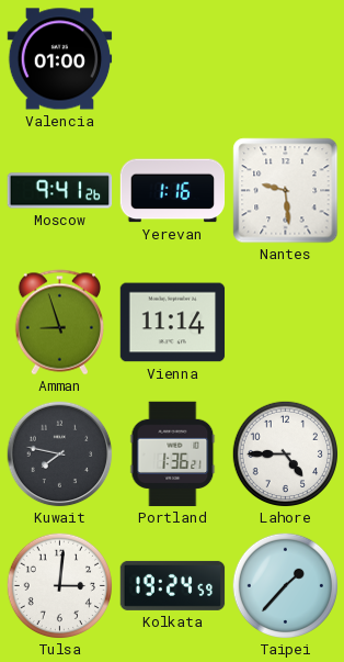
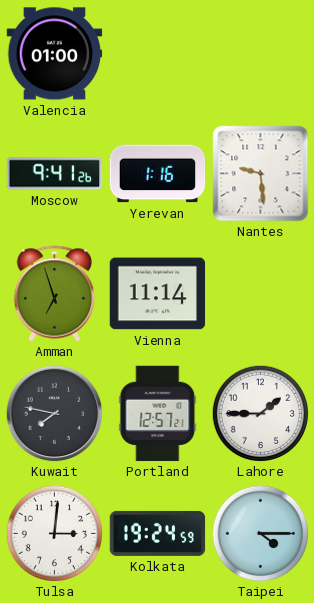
Amman: 8:57 -> 6:57
Portland: 1:36 -> 12:57
Lahore: 4:45 -> 1:45
Taipei: 1:37 -> 4:15
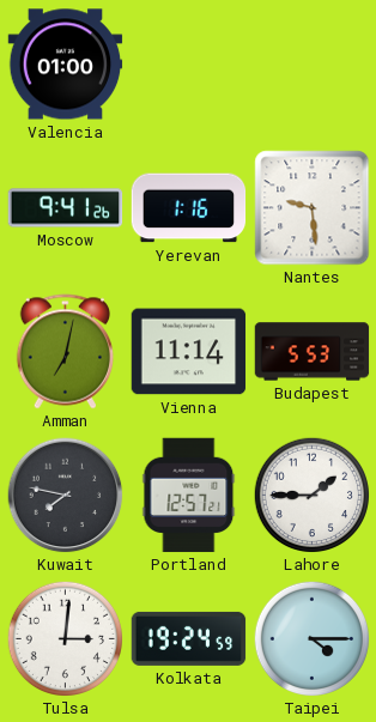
Amman: 6:57 -> 7:02
Budapest: none -> 5:53
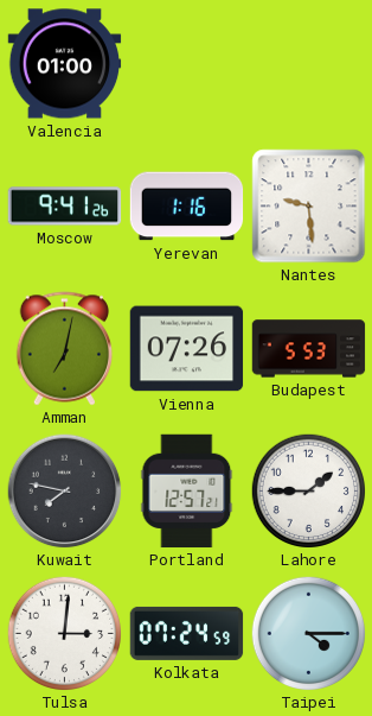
Vienna: 11:14 -> 07:26
Kolkata: 19:24 -> 07:24
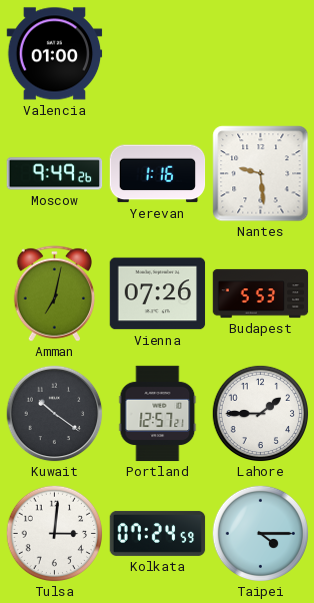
Moscow: 9:41 -> 9:49
Kuwait: 7:47 -> 10:21
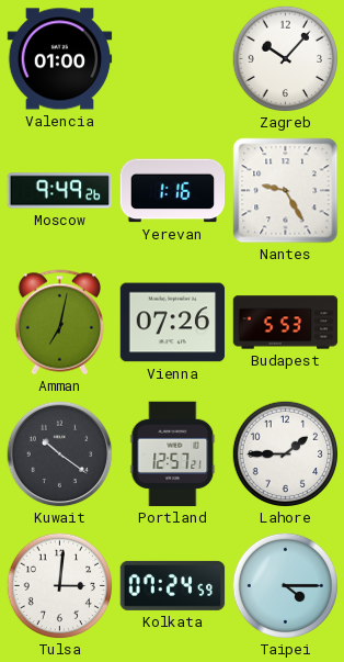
Zagreb: none -> 10:07
Nantes: 9:29 -> 9:25
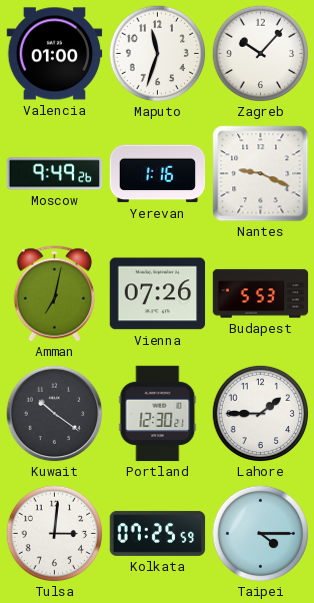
Maputo: none -> 11:33
Nantes: 9:25 -> 9:19
Portland: 12:57 -> 12:30
Kolkata: 07:24 -> 07:25
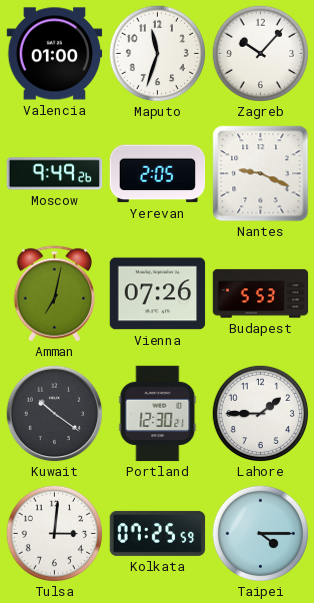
Yerevan: 1:16 -> 2:05
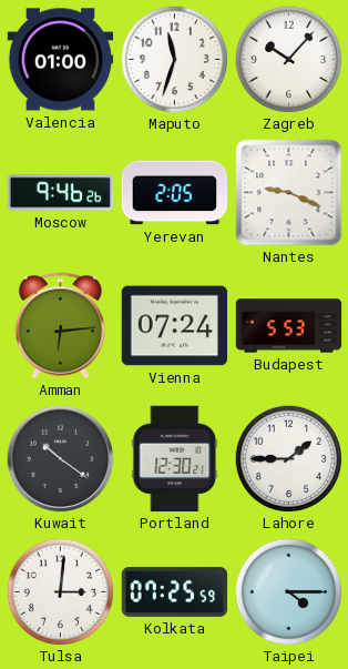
Moscow: 9:49 -> 9:46
Amman: 7:02 -> 6:14
Vienna: 07:26 -> 07:24
